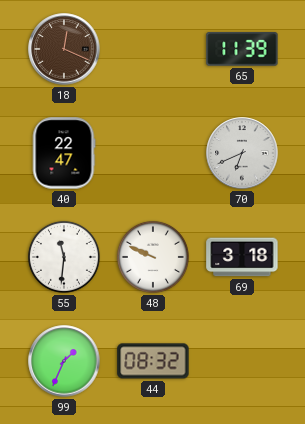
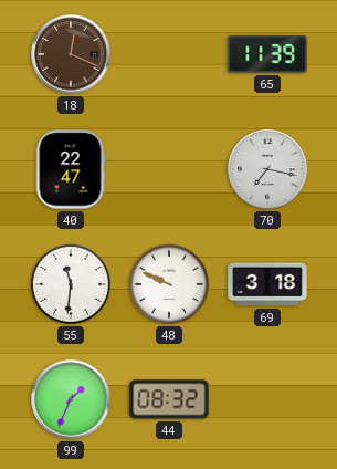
70: 6:41 -> 7:17
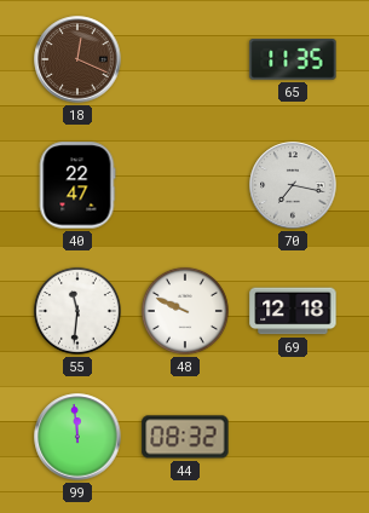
65: 11:39 -> 11:35
69: 3:18 -> 12:18
99: 1:34 -> 11:59
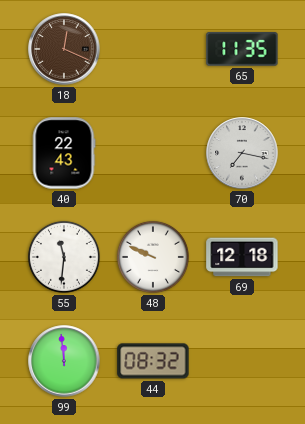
40: 22:47 -> 22:43
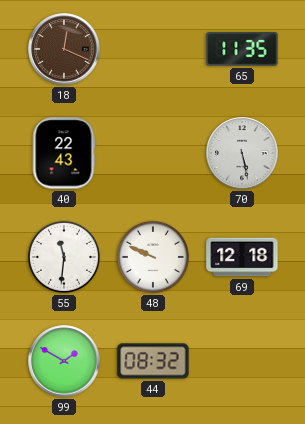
70: 7:17 -> 5:28
99: 11:59 -> 1:50
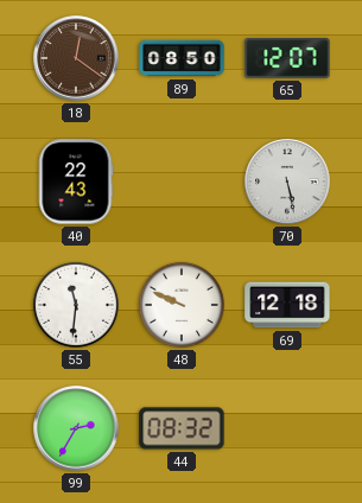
18: 12:19 -> 12:21
89: none -> 08:50
65: 11:35 -> 12:07
99: 1:50 -> 2:35
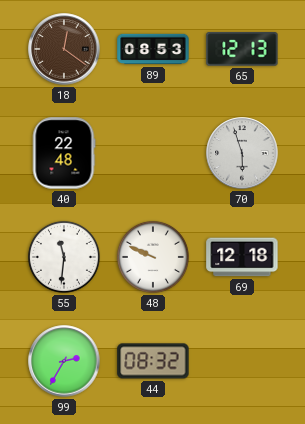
89: 08:50 -> 08:53
65: 12:07 -> 12:13
40: 22:43 -> 22:48
70: 5:28 -> 5:57
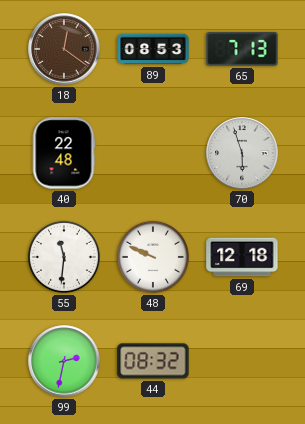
65: 12:13 -> 7:13
99: 2:35 -> 2:32
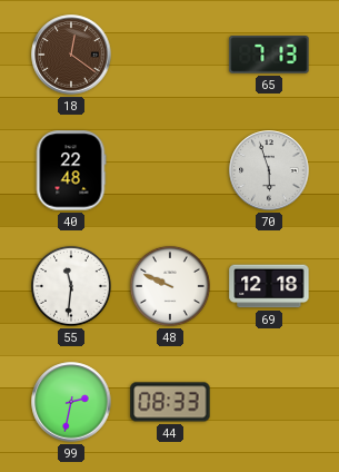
89: 08:53 -> none
44: 08:32 -> 08:33
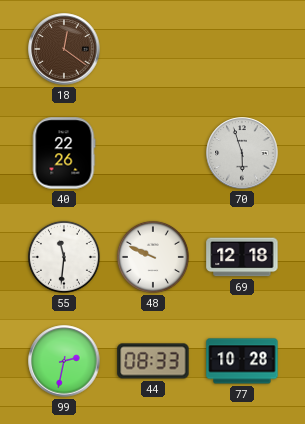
65: 7:13 -> none
40: 22:48 -> 22:26
77: none -> 10:28
